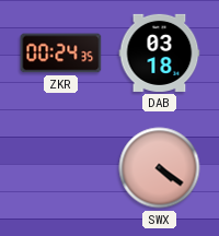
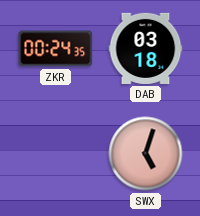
SWX: 4:21 -> 5:03
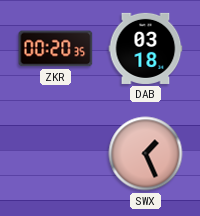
ZKR: 00:24 -> 00:20
SWX: 5:03 -> 1:26
